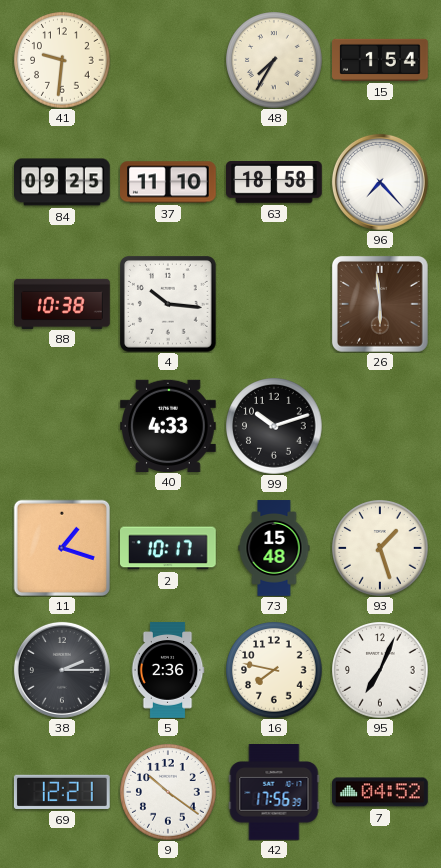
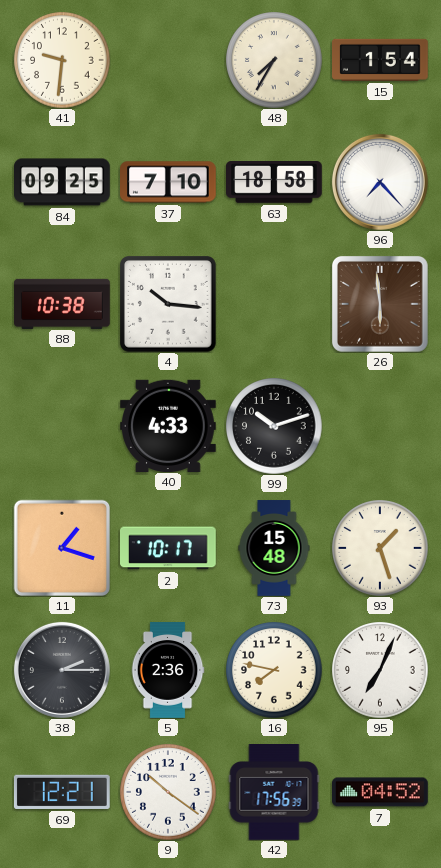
37: 11:10 -> 7:10
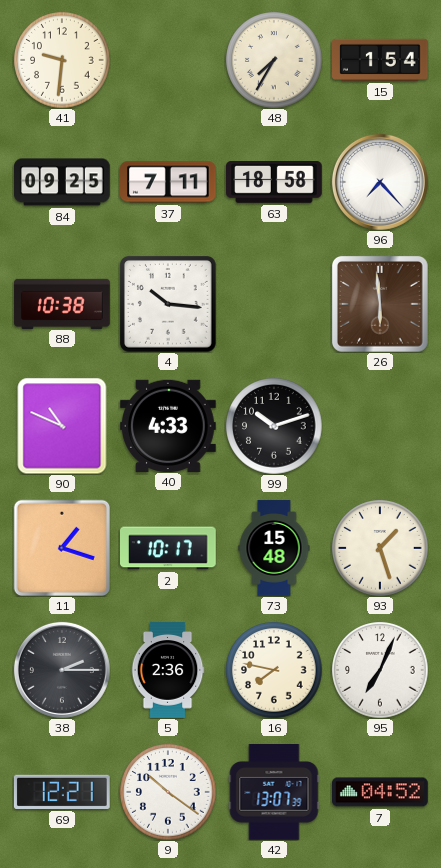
37: 7:10 -> 7:11
90: none -> 10:49
42: 17:56 -> 13:07
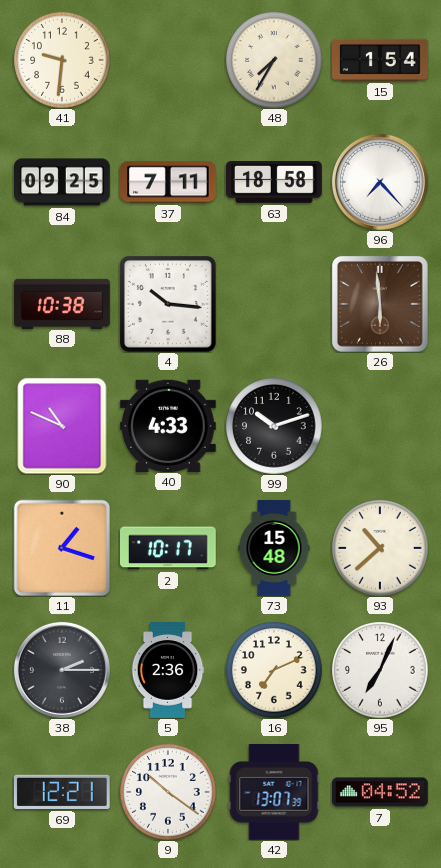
93: 1:27 -> 10:38
16: 7:47 -> 7:11
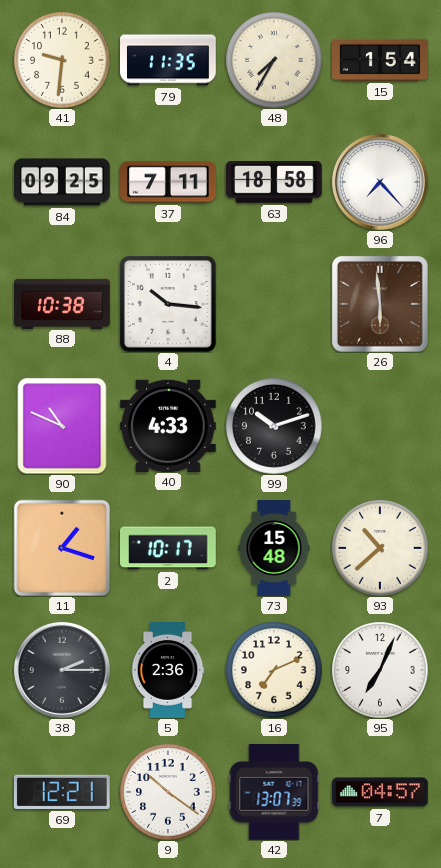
79: none -> 11:35
7: 04:52 -> 04:57
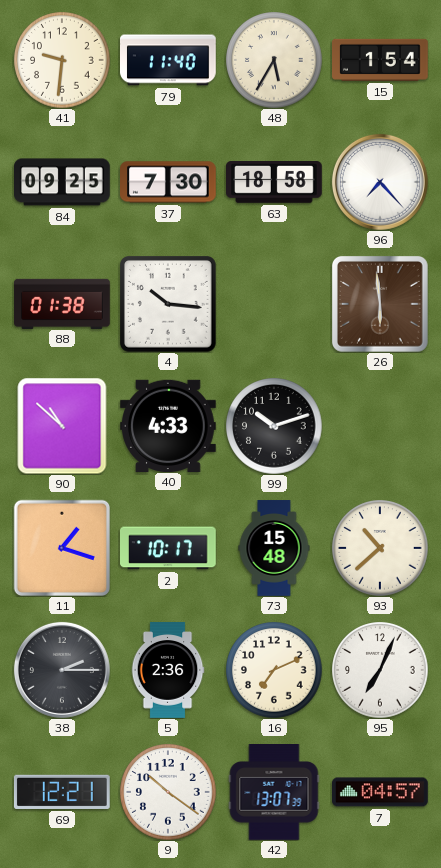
79: 11:35 -> 11:40
48: 7:35 -> 5:35
37: 7:11 -> 7:30
88: 10:38 -> 01:38
90: 10:49 -> 10:52
